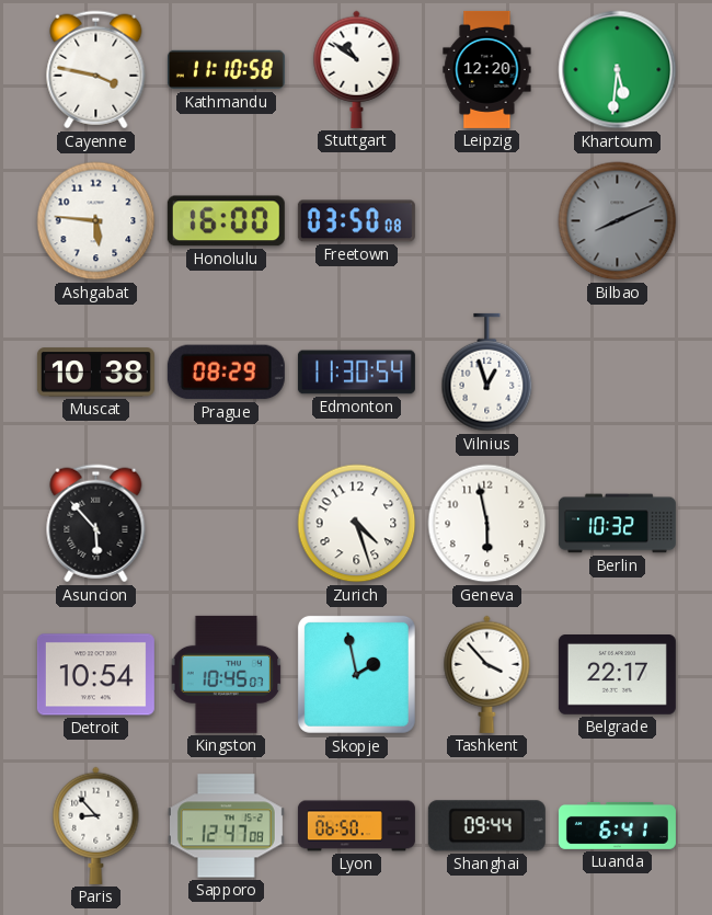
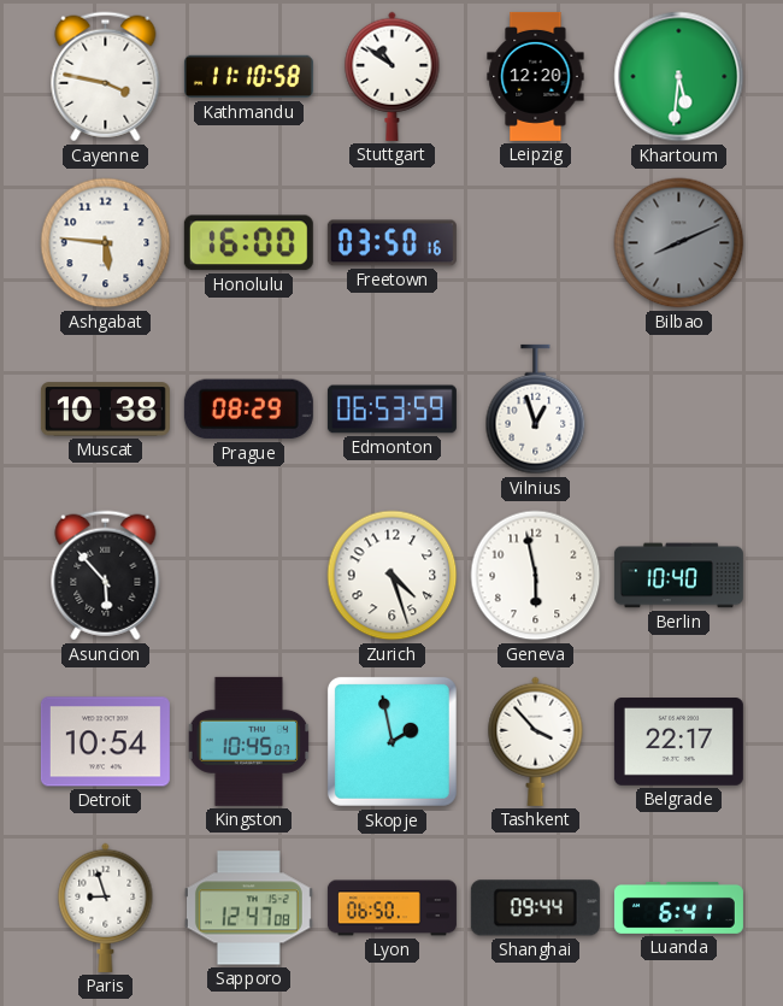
Freetown: 03:50:08 -> 03:50:16
Edmonton: 11:30 -> 06:53
Berlin: 10:32 -> 10:40
Paris: 8:53 -> 8:57
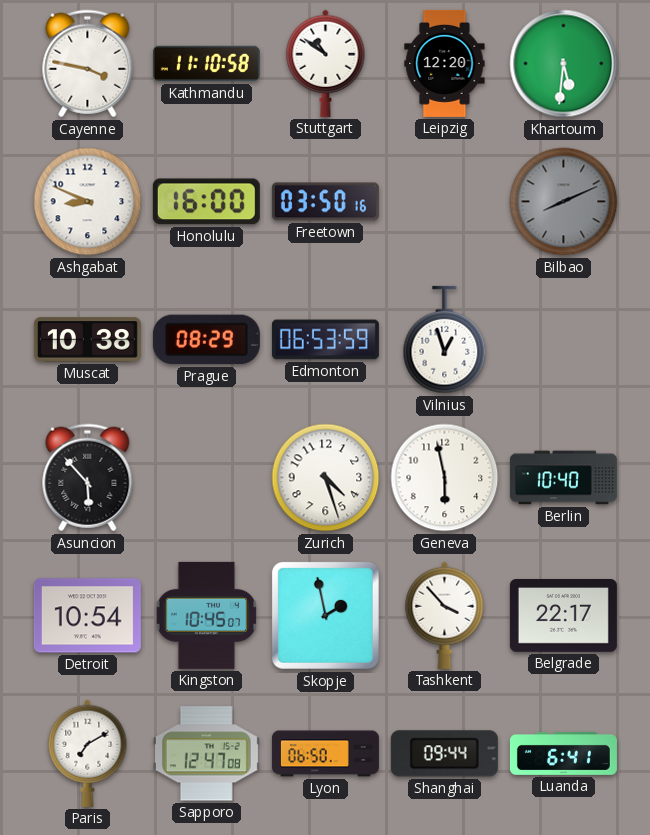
Ashgabat: 5:46 -> 8:49
Paris: 8:57 -> 7:10
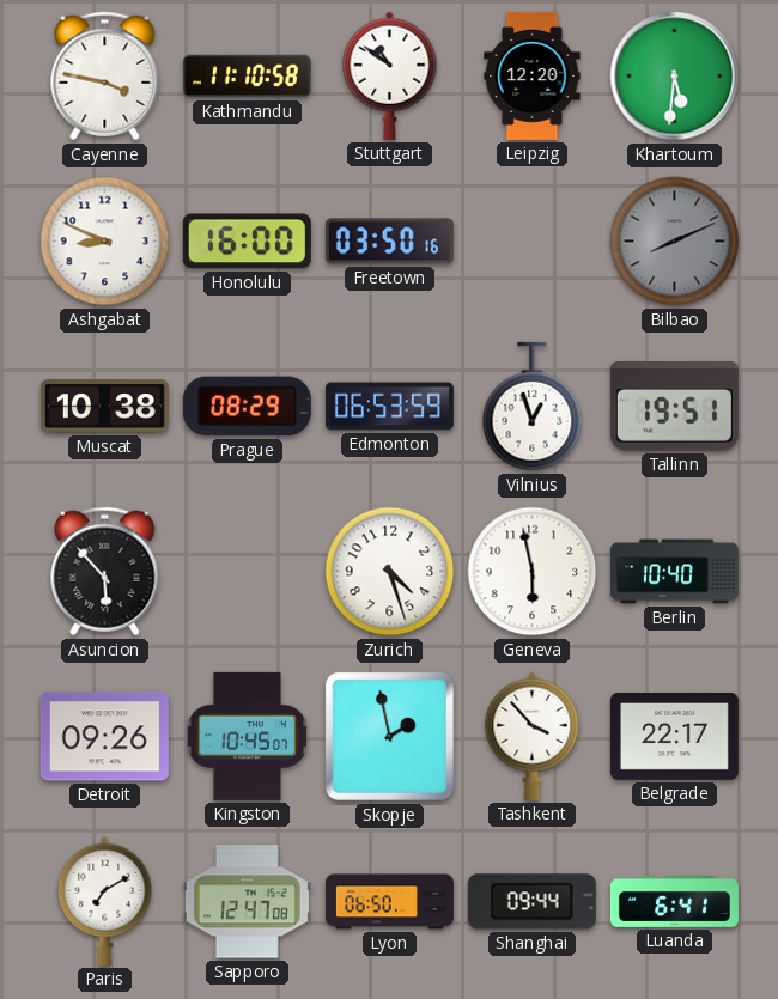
Tallinn: none -> 19:51
Detroit: 10:54 -> 09:26
